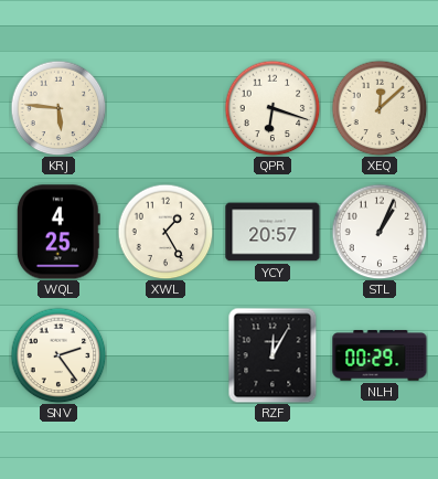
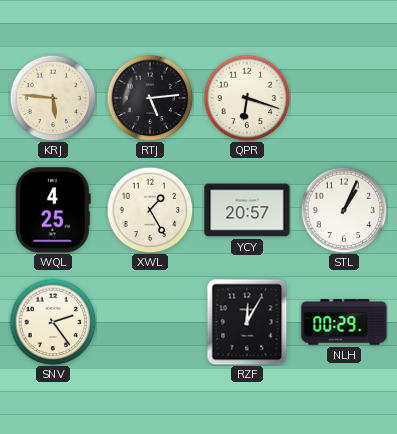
RTJ: none -> 5:14
XEQ: 12:08 -> none
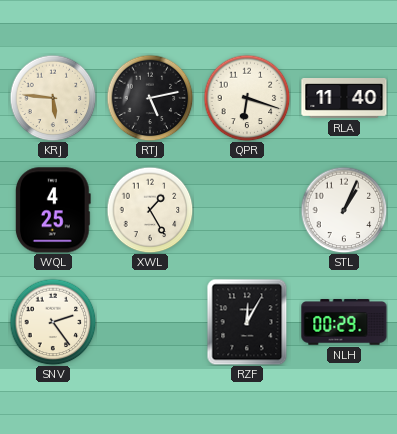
RTJ: 5:14 -> 5:13
RLA: none -> 11:40
YCY: 20:57 -> none
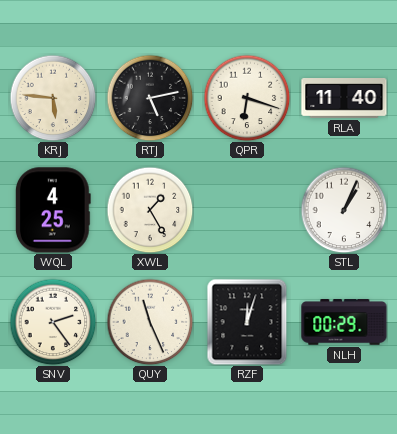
QUY: none -> 11:26
RZF: 12:05 -> 12:03
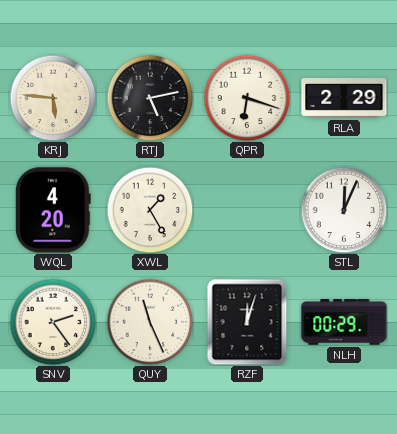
RLA: 11:40 -> 2:29
WQL: 4:25 -> 4:20
STL: 1:04 -> 12:04
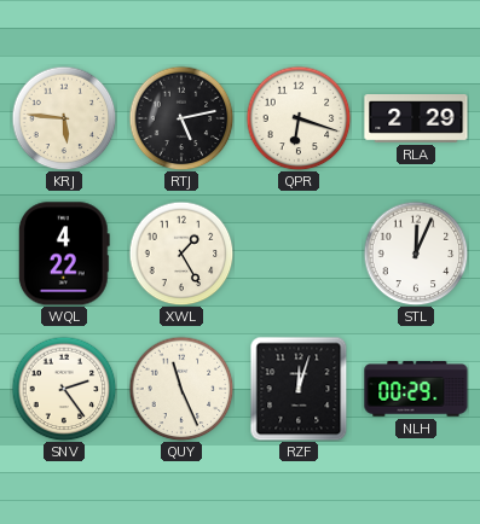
WQL: 4:20 -> 4:22
